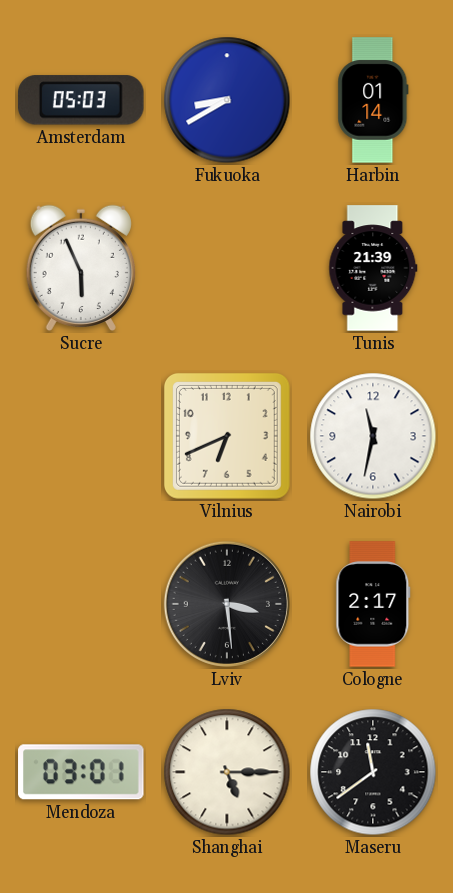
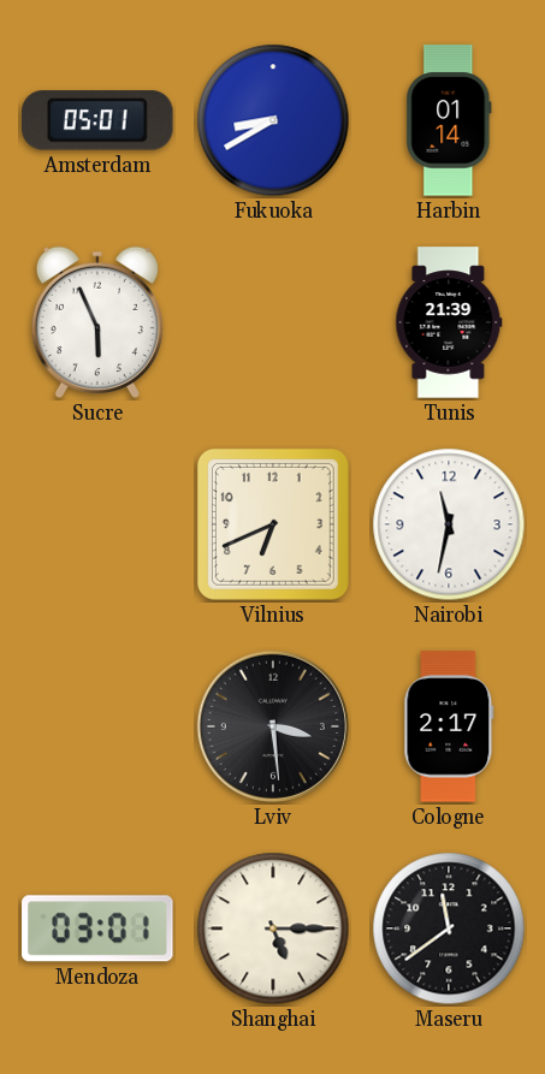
Amsterdam: 05:03 -> 05:01
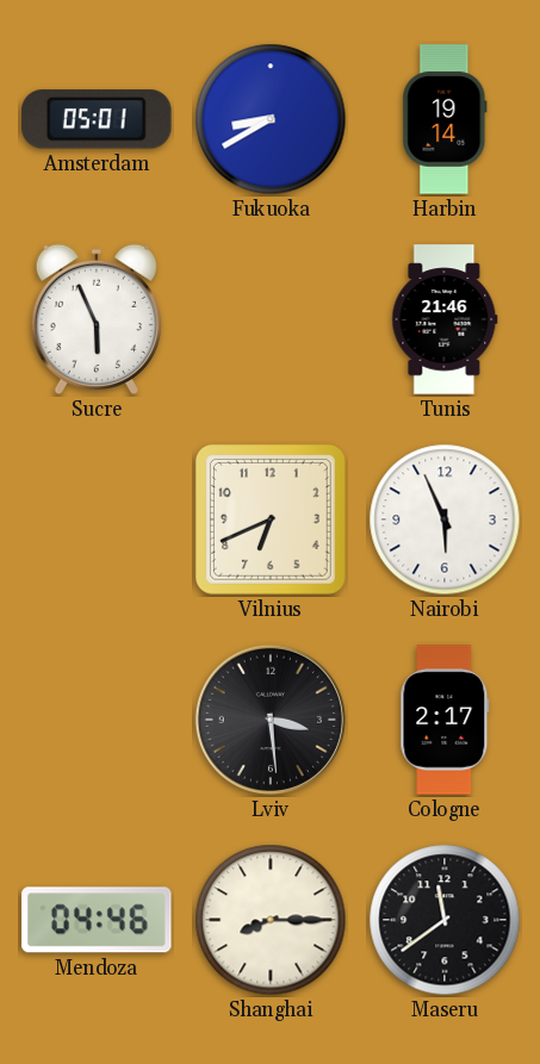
Harbin: 01:14 -> 19:14
Tunis: 21:39 -> 21:46
Nairobi: 11:32 -> 5:56
Mendoza: 03:01 -> 04:46
Shanghai: 5:15 -> 8:15
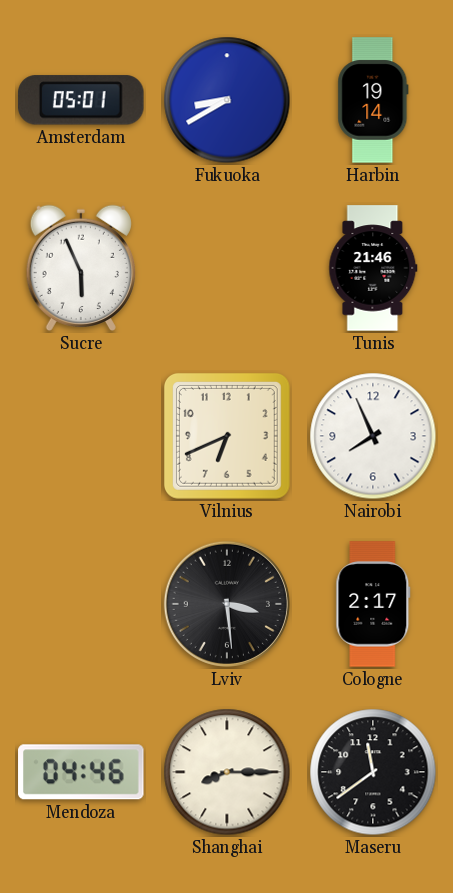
Nairobi: 5:56 -> 7:56
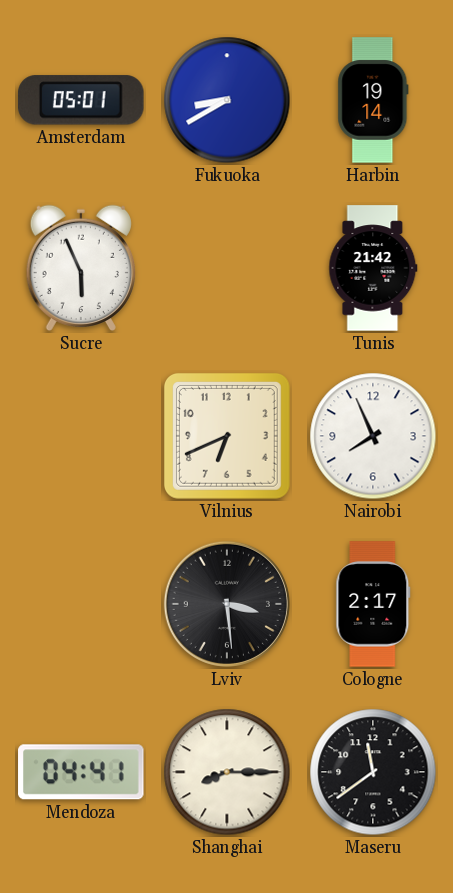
Tunis: 21:46 -> 21:42
Mendoza: 04:46 -> 04:41
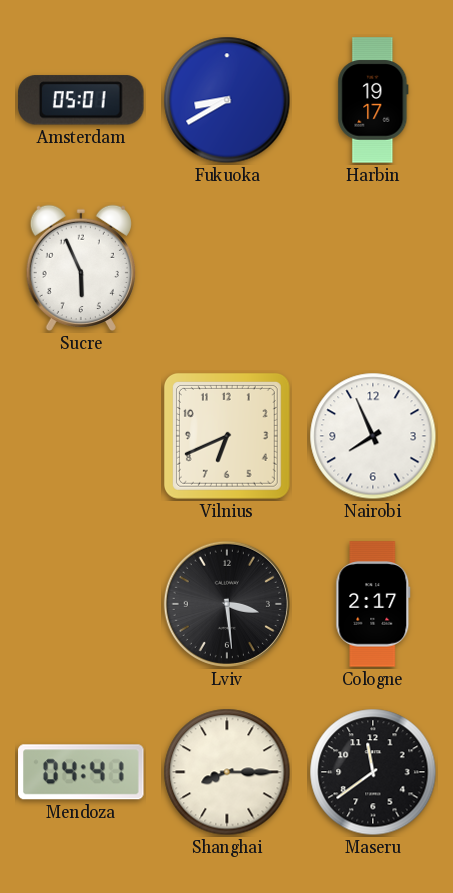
Harbin: 19:14 -> 19:17
Tunis: 21:42 -> none
